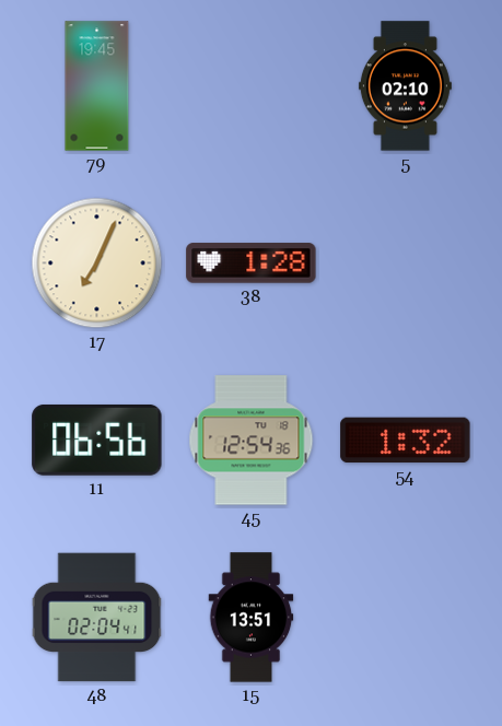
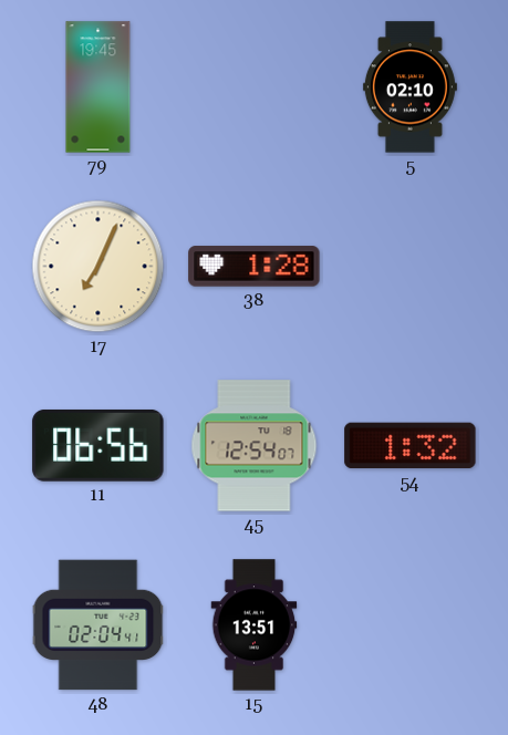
45: 12:54:36 -> 12:54:07
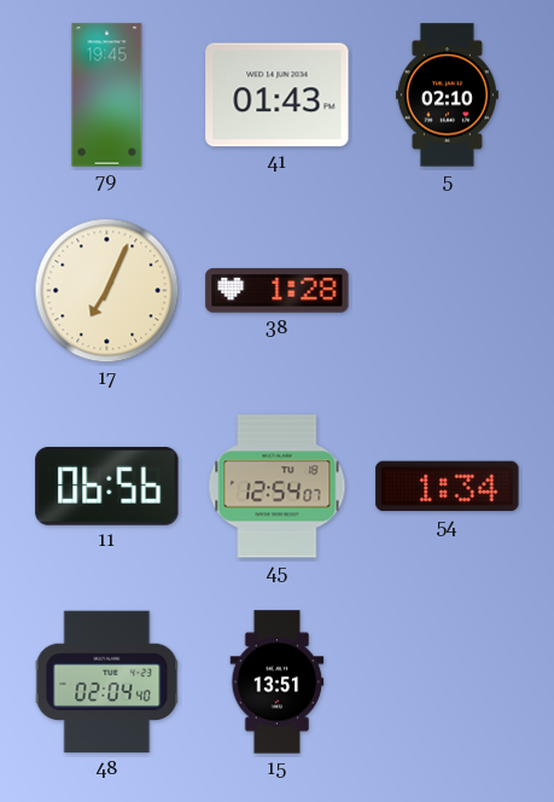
41: none -> 01:43
54: 1:32 -> 1:34
48: 02:04:41 -> 02:04:40
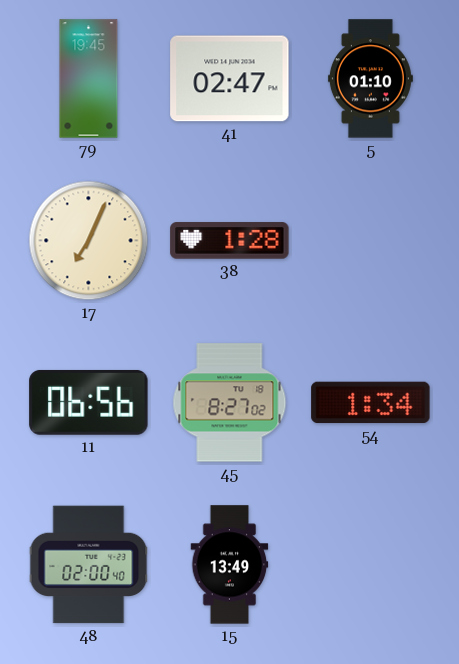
41: 01:43 -> 02:47
5: 02:10 -> 01:10
45: 12:54 -> 8:27
48: 02:04 -> 02:00
15: 13:51 -> 13:49
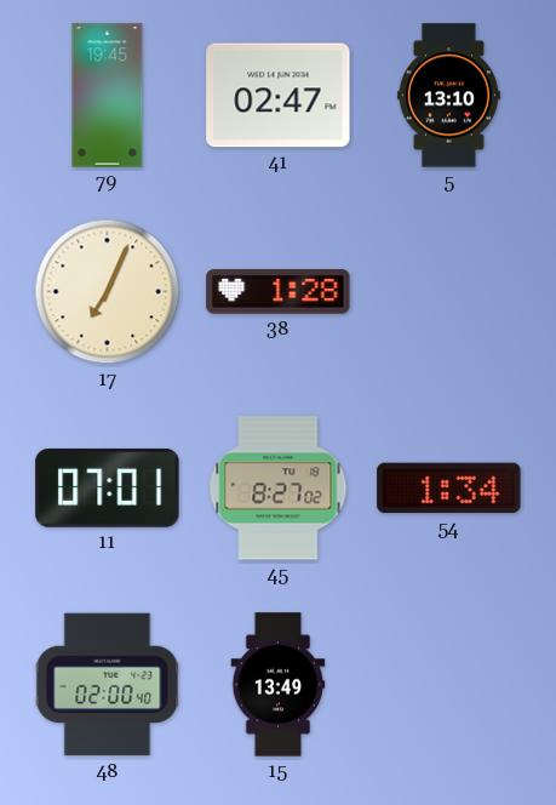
5: 01:10 -> 13:10
11: 06:56 -> 07:01
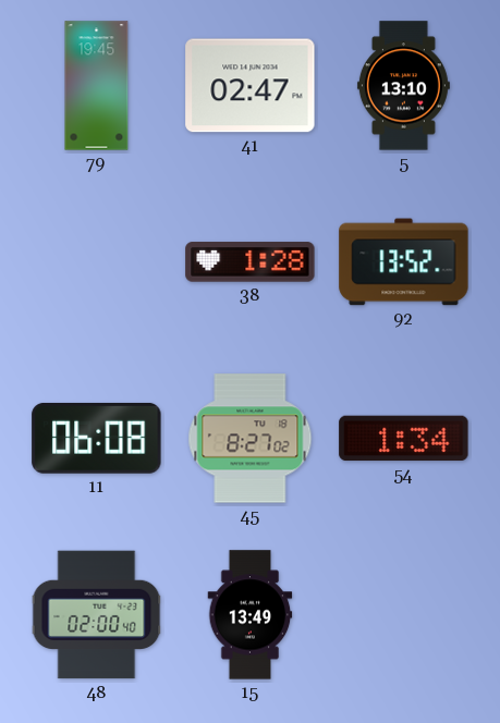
17: 7:04 -> none
92: none -> 13:52
11: 07:01 -> 06:08
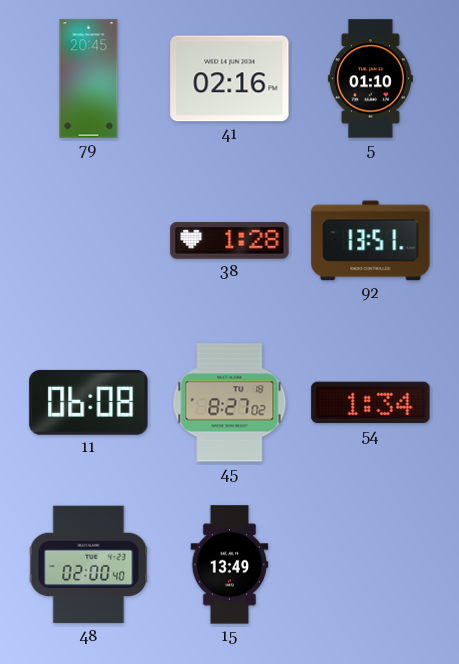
79: 19:45 -> 20:45
41: 02:47 -> 02:16
5: 13:10 -> 01:10
92: 13:52 -> 13:51
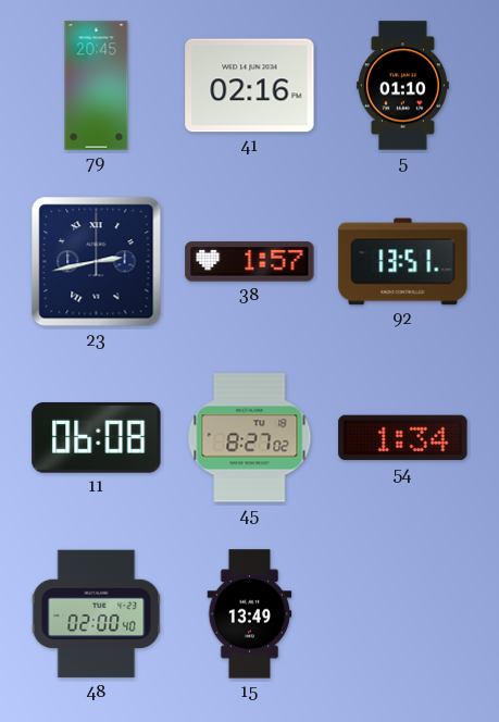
23: none -> 2:43
38: 1:28 -> 1:57
